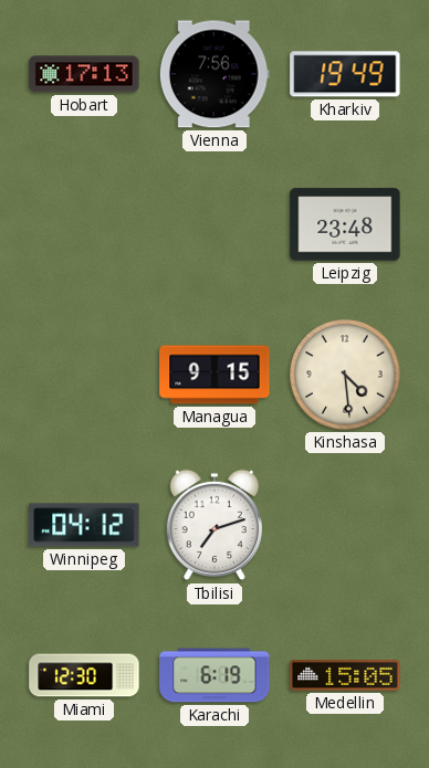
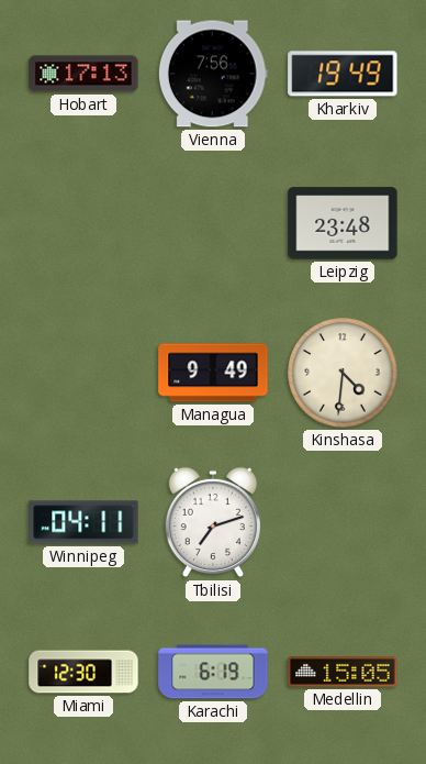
Managua: 9:15 -> 9:49
Kinshasa: 4:29 -> 4:31
Winnipeg: 04:12 -> 04:11
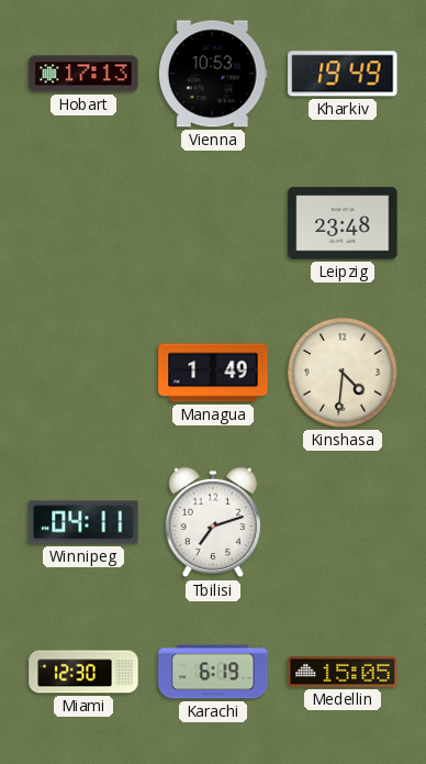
Vienna: 7:56 -> 10:53
Managua: 9:49 -> 1:49
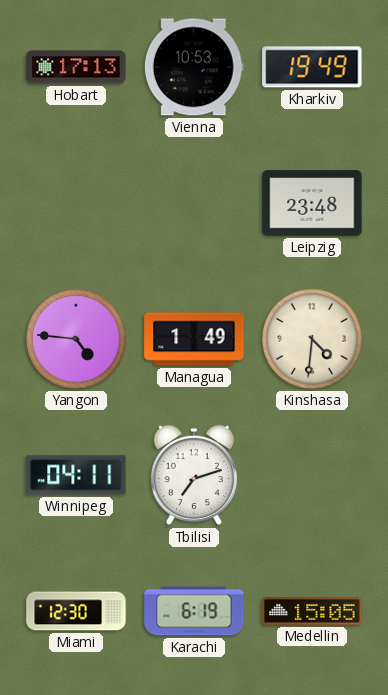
Yangon: none -> 4:46
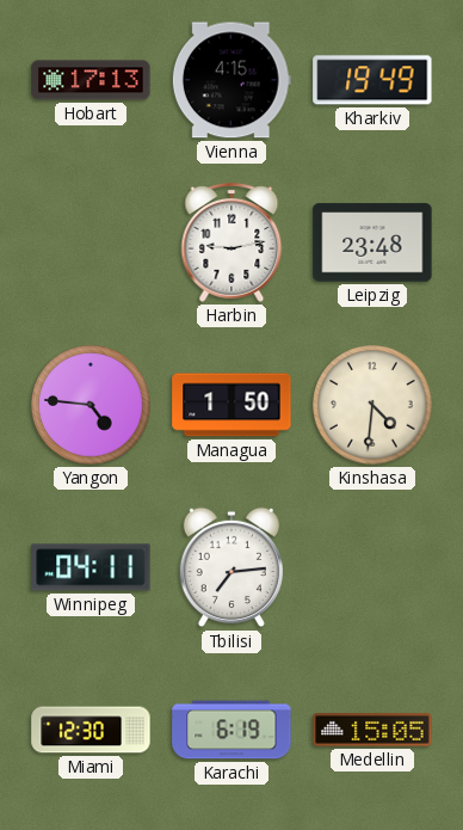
Vienna: 10:53 -> 4:15
Harbin: none -> 9:13
Managua: 1:49 -> 1:50
Tbilisi: 7:12 -> 7:14
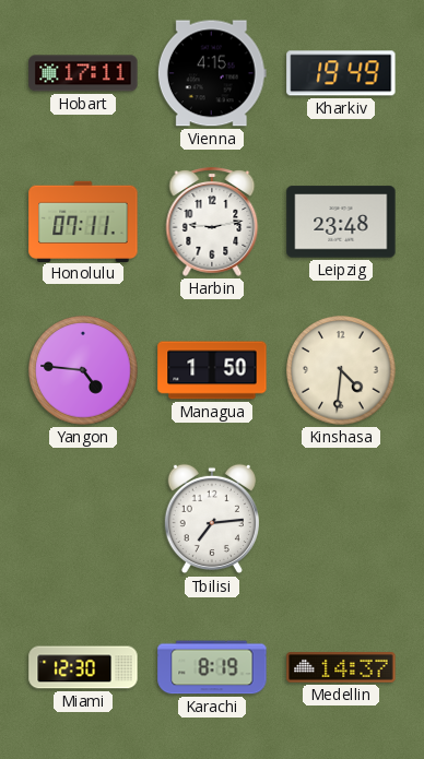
Hobart: 17:13 -> 17:11
Honolulu: none -> 07:11
Winnipeg: 04:11 -> none
Karachi: 6:19 -> 8:19
Medellin: 15:05 -> 14:37
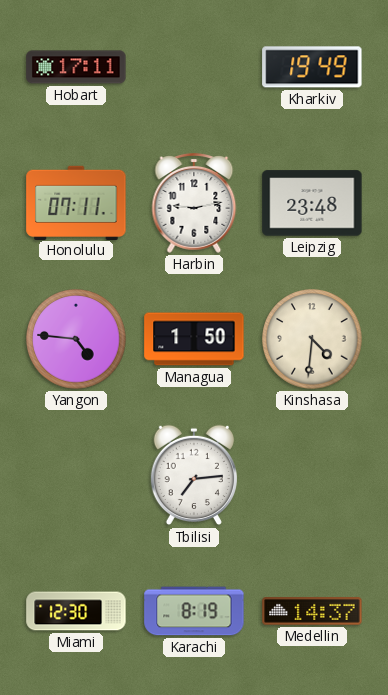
Vienna: 4:15 -> none
